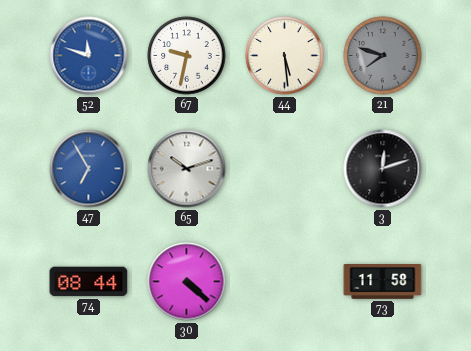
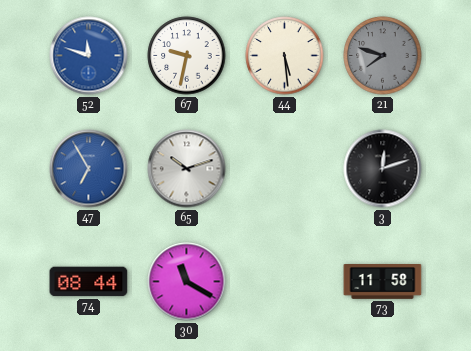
30: 4:22 -> 11:20
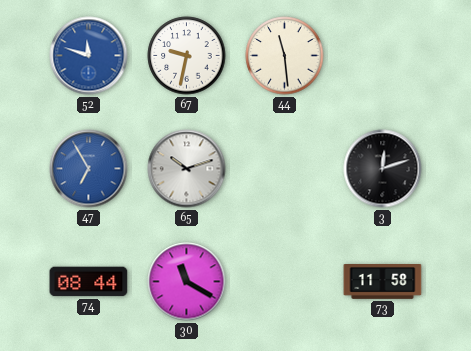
44: 5:29 -> 11:29
21: 7:48 -> none
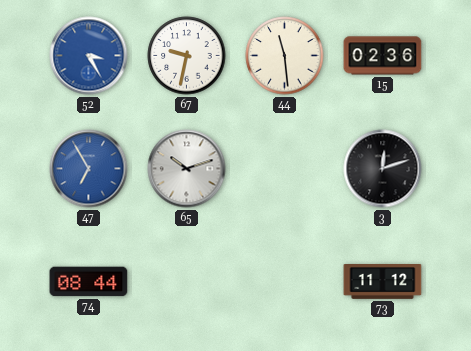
52: 11:48 -> 3:25
15: none -> 02:36
30: 11:20 -> none
73: 11:58 -> 11:12
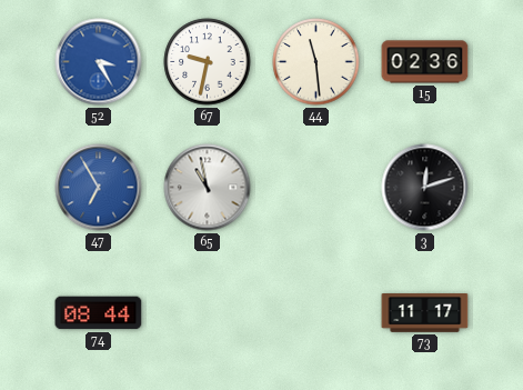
65: 10:12 -> 10:58
73: 11:12 -> 11:17
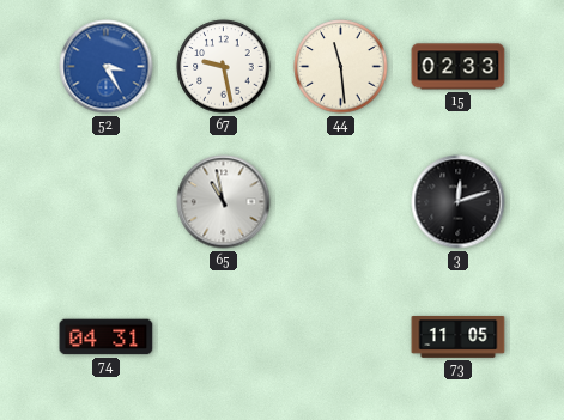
67: 9:32 -> 9:28
15: 02:36 -> 02:33
47: 6:55 -> none
74: 08:44 -> 04:31
73: 11:17 -> 11:05
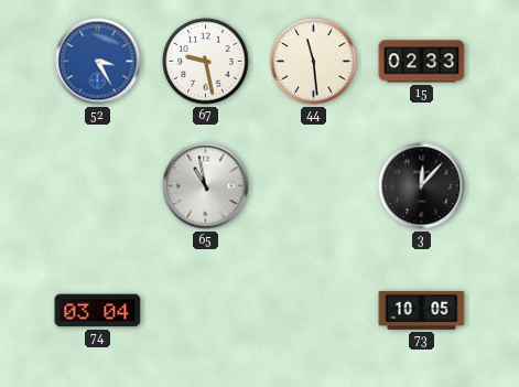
3: 12:12 -> 12:07
74: 04:31 -> 03:04
73: 11:05 -> 10:05
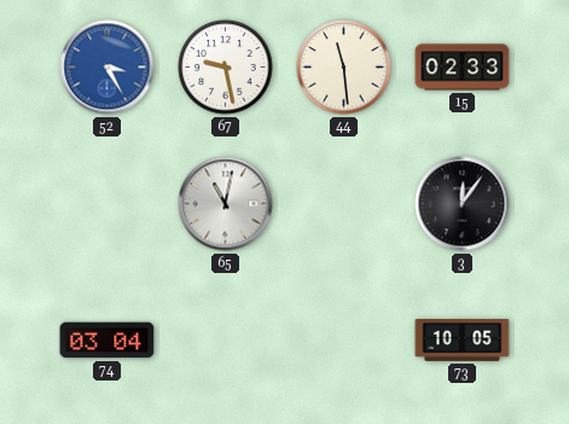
65: 10:58 -> 11:02
3: 12:07 -> 12:06
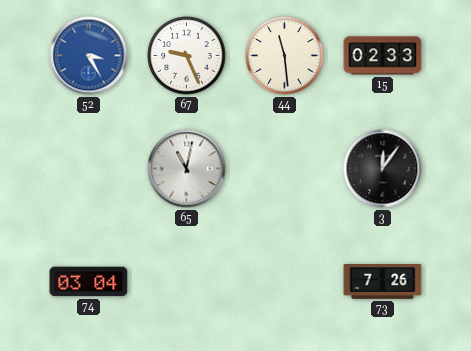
67: 9:28 -> 9:26
73: 10:05 -> 7:26
